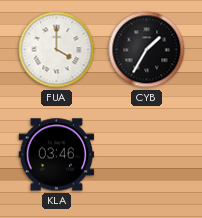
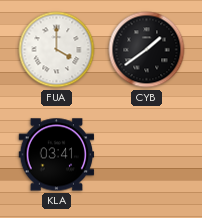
CYB: 1:35 -> 1:39
KLA: 03:46 -> 03:41
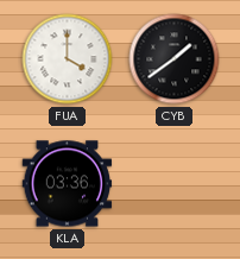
KLA: 03:41 -> 03:36
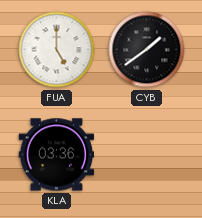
FUA: 4:00 -> 5:00
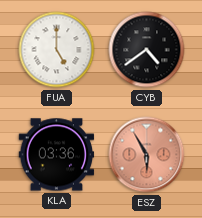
CYB: 1:39 -> 4:39
ESZ: none -> 5:55
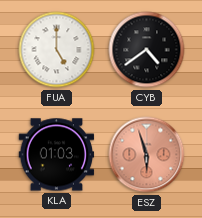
KLA: 03:36 -> 01:03
ESZ: 5:55 -> 5:57
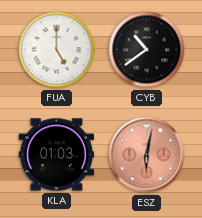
CYB: 4:39 -> 10:39
ESZ: 5:57 -> 6:02
